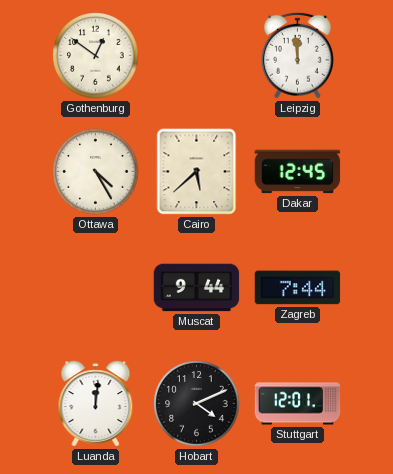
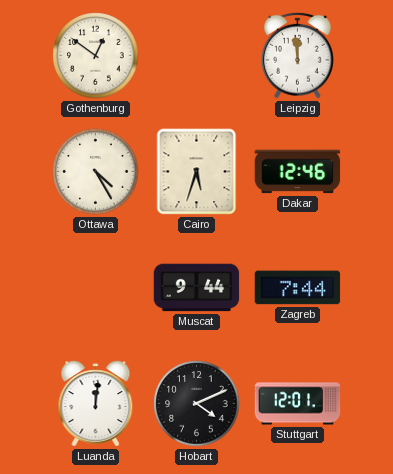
Cairo: 5:38 -> 5:33
Dakar: 12:45 -> 12:46
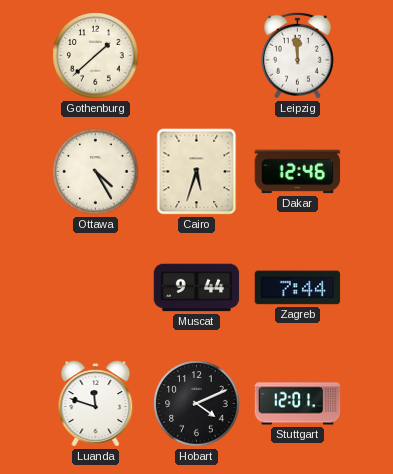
Gothenburg: 12:51 -> 1:38
Luanda: 12:01 -> 11:48
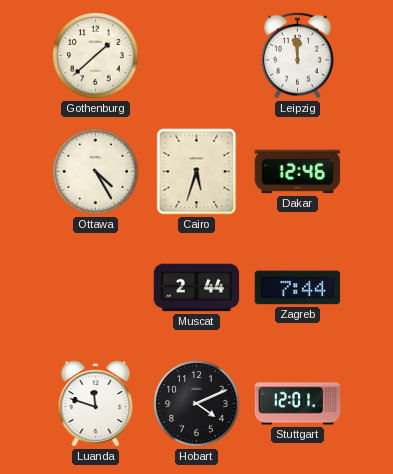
Muscat: 9:44 -> 2:44
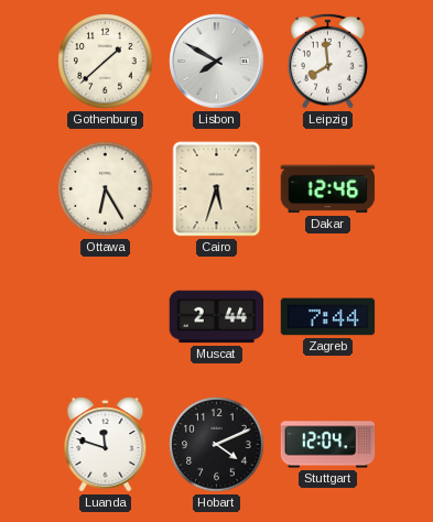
Lisbon: none -> 7:50
Leipzig: 11:59 -> 7:59
Ottawa: 4:25 -> 6:25
Stuttgart: 12:01 -> 12:04
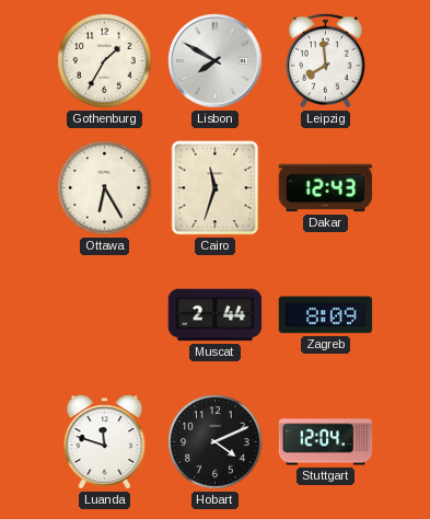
Gothenburg: 1:38 -> 1:35
Cairo: 5:33 -> 11:33
Dakar: 12:46 -> 12:43
Zagreb: 7:44 -> 8:09
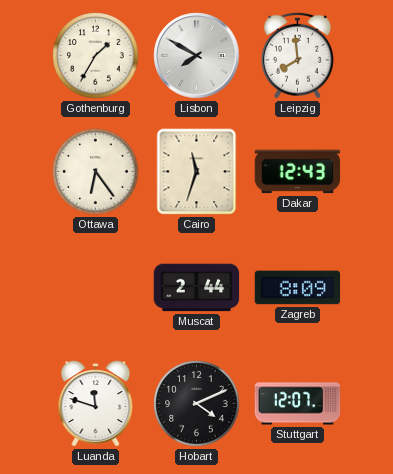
Ottawa: 6:25 -> 6:24
Stuttgart: 12:04 -> 12:07
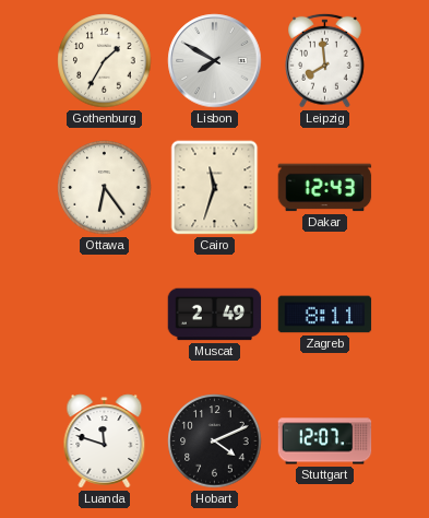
Muscat: 2:44 -> 2:49
Zagreb: 8:09 -> 8:11
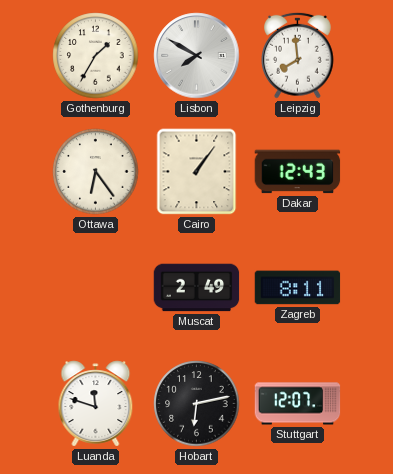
Cairo: 11:33 -> 1:06
Hobart: 4:11 -> 6:13
